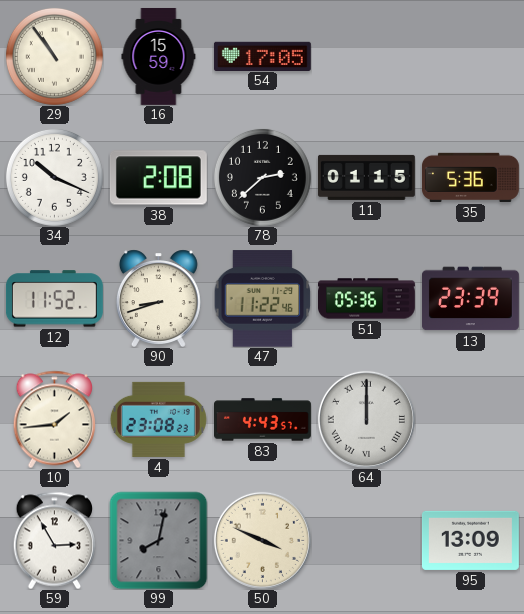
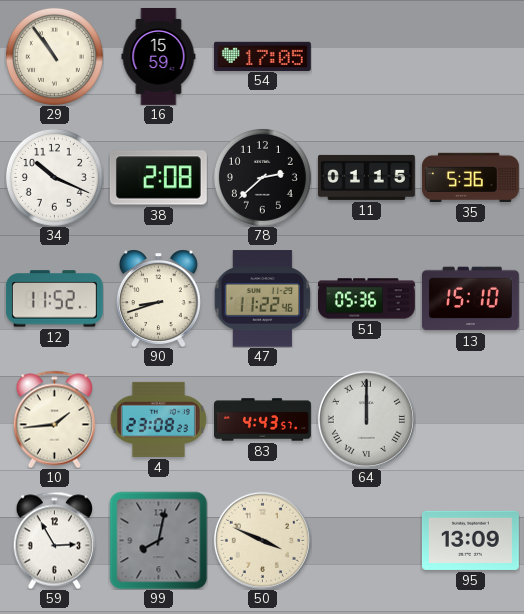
13: 23:39 -> 15:10
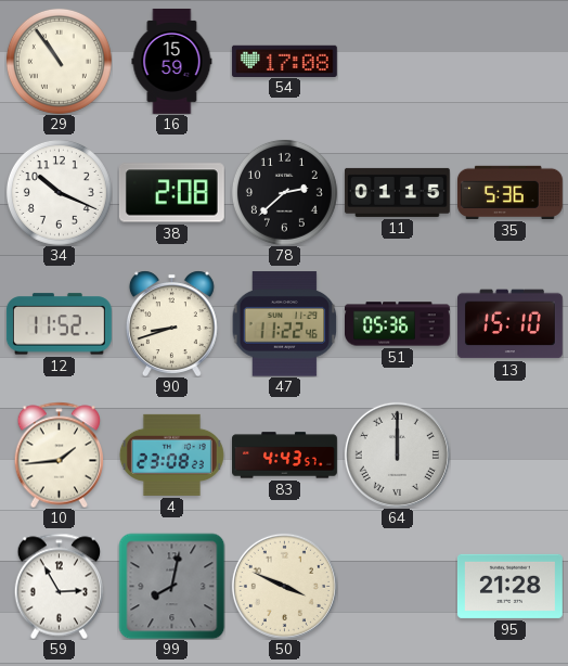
54: 17:05 -> 17:08
95: 13:09 -> 21:28
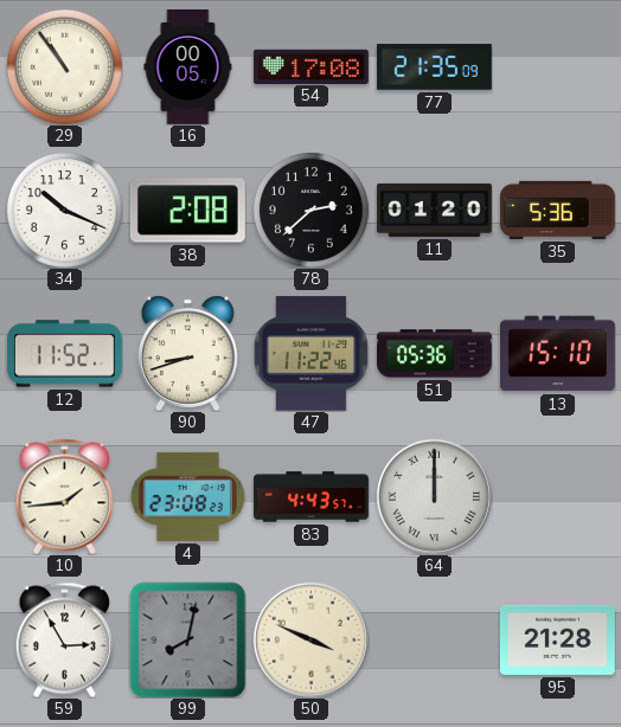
16: 15:59 -> 00:05
77: none -> 21:35
11: 01:15 -> 01:20
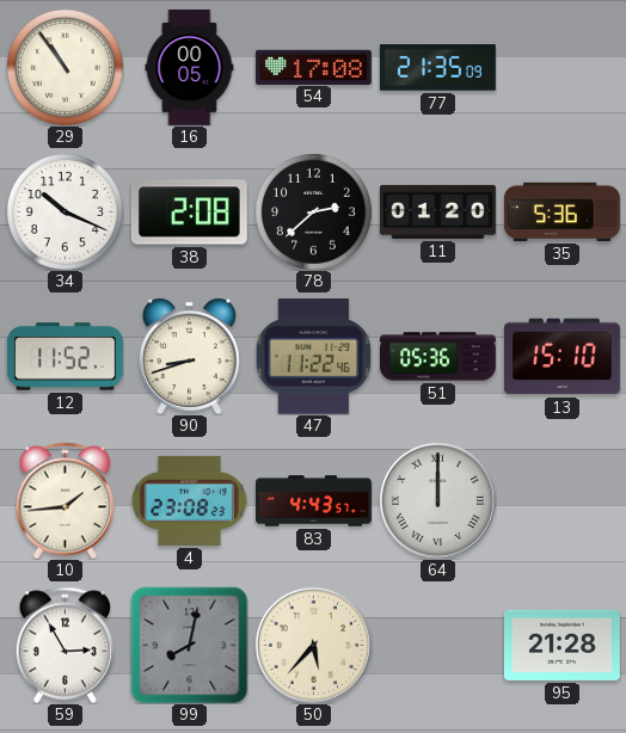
50: 3:49 -> 5:37
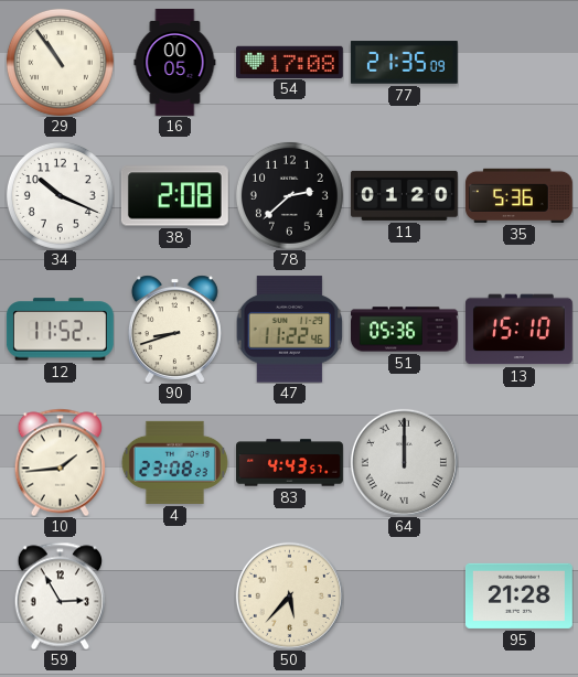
99: 8:02 -> none
